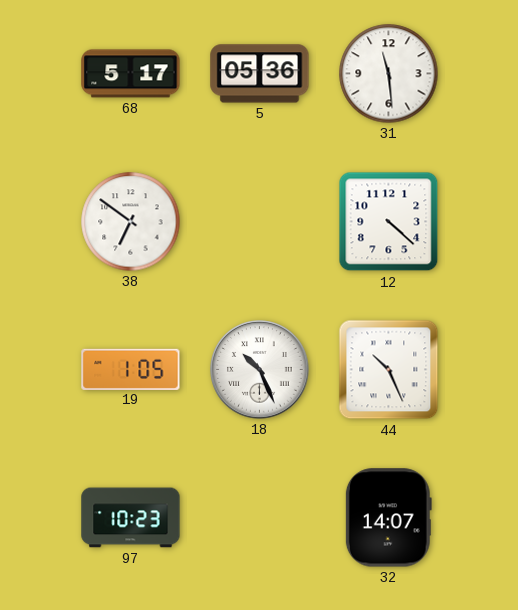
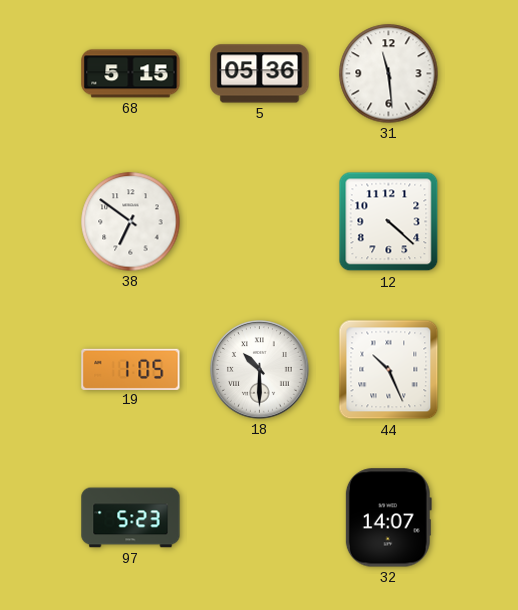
68: 5:17 -> 5:15
18: 10:26 -> 10:30
97: 10:23 -> 5:23
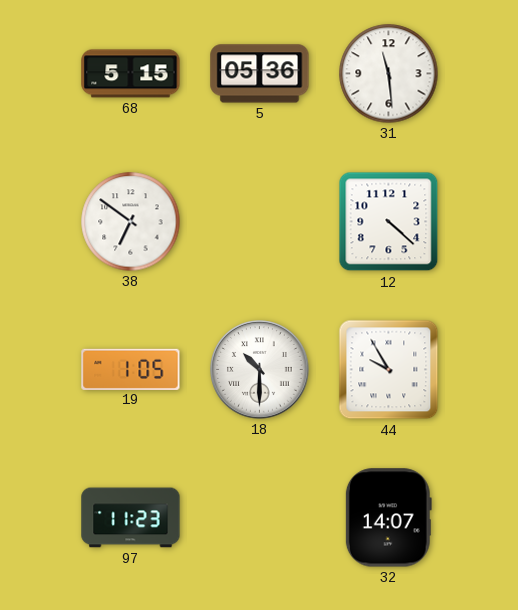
44: 10:26 -> 9:55
97: 5:23 -> 11:23
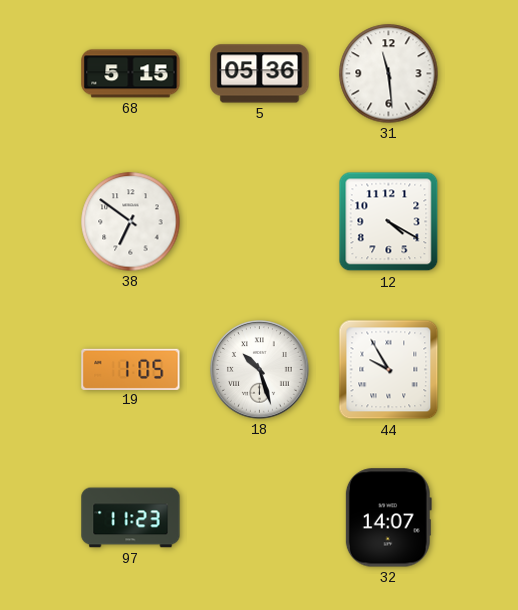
12: 4:22 -> 4:20
18: 10:30 -> 10:27
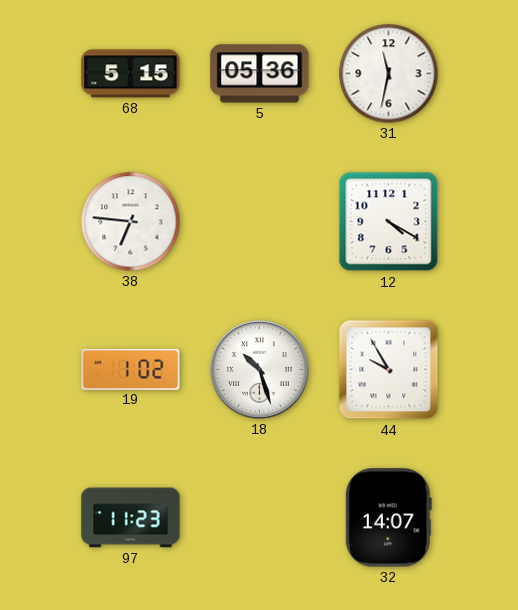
31: 11:29 -> 11:32
38: 6:51 -> 6:46
19: 1:05 -> 1:02
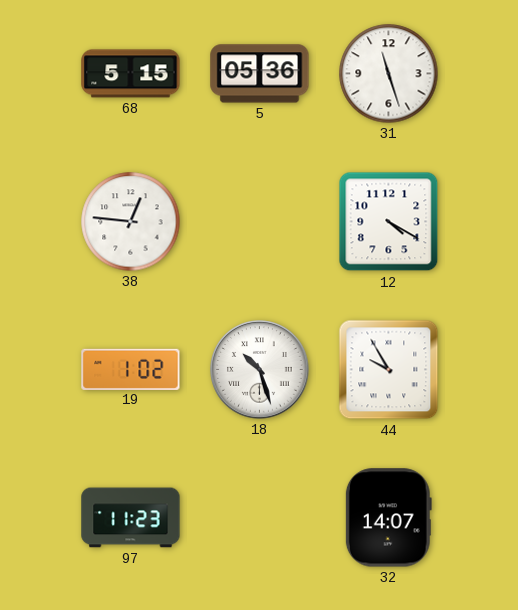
31: 11:32 -> 11:27
38: 6:46 -> 12:46
